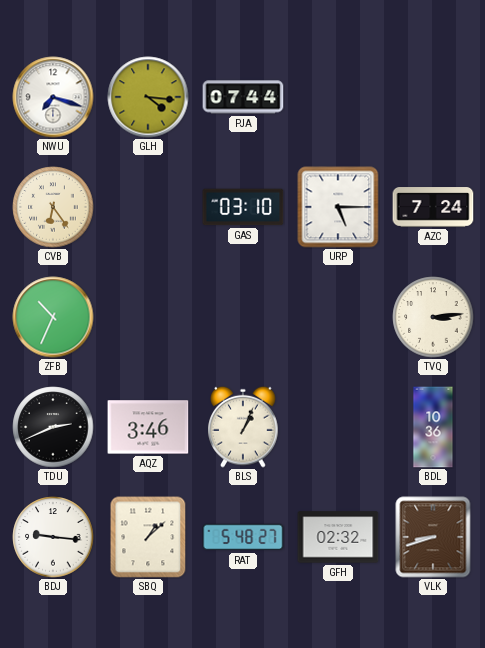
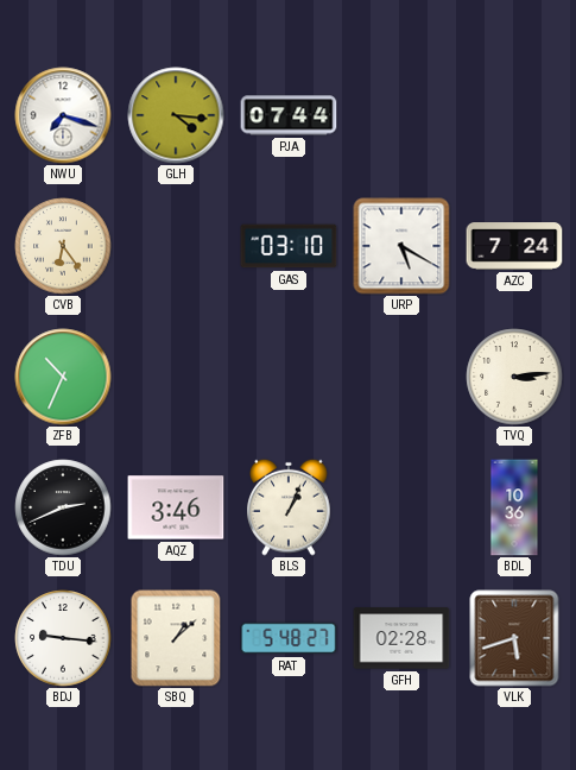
URP: 5:15 -> 5:20
GFH: 02:32 -> 02:28
VLK: 8:42 -> 5:42
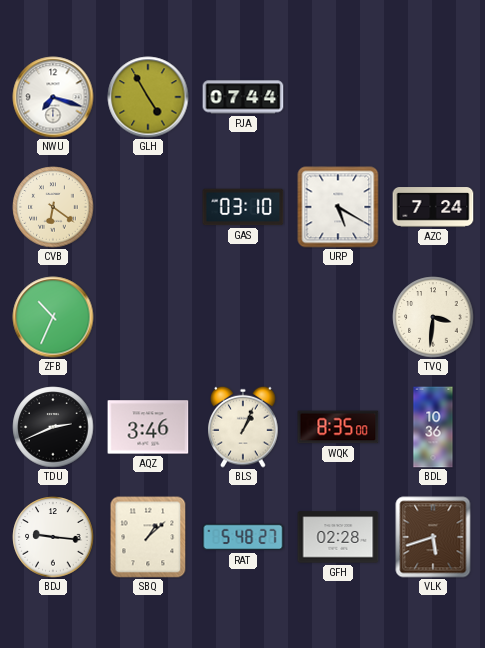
GLH: 4:16 -> 4:55
CVB: 6:24 -> 6:21
TVQ: 3:14 -> 3:31
WQK: none -> 8:35
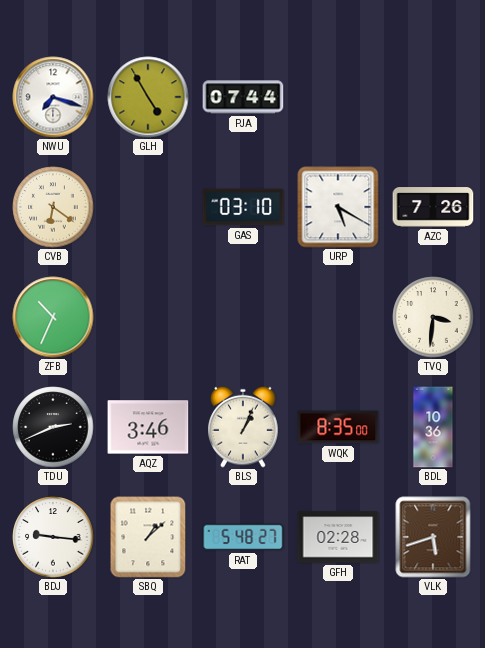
AZC: 7:24 -> 7:26
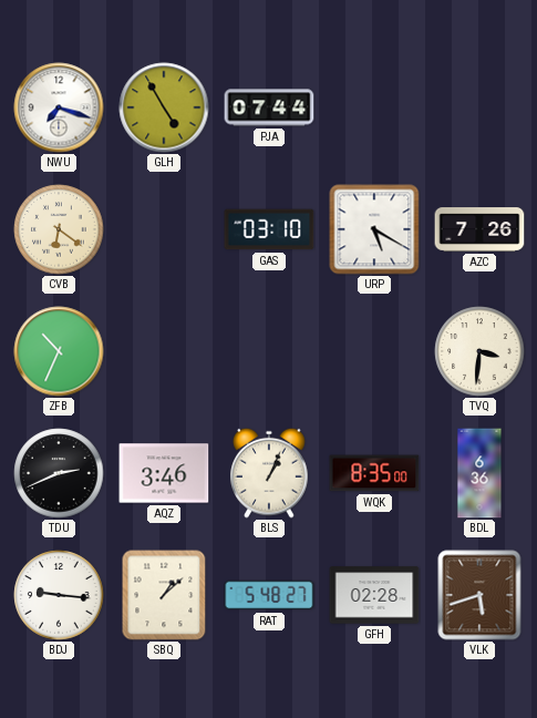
BDL: 10:36 -> 6:36
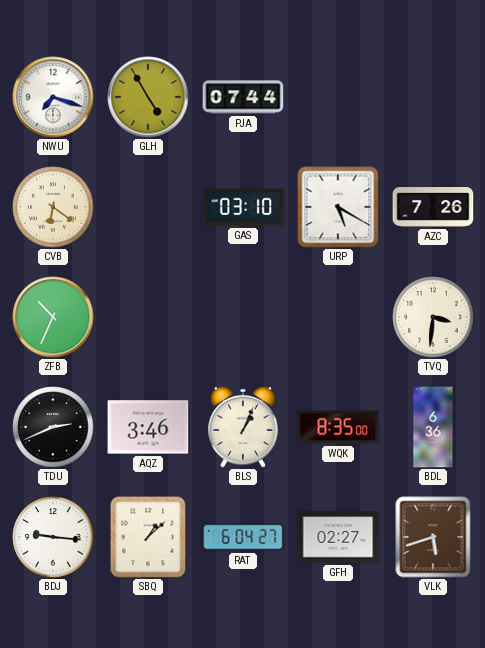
RAT: 5:48 -> 6:04
GFH: 02:28 -> 02:27
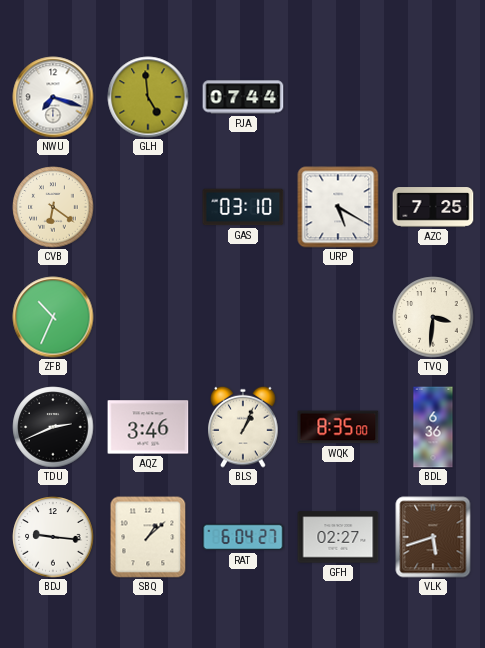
GLH: 4:55 -> 4:59
AZC: 7:26 -> 7:25
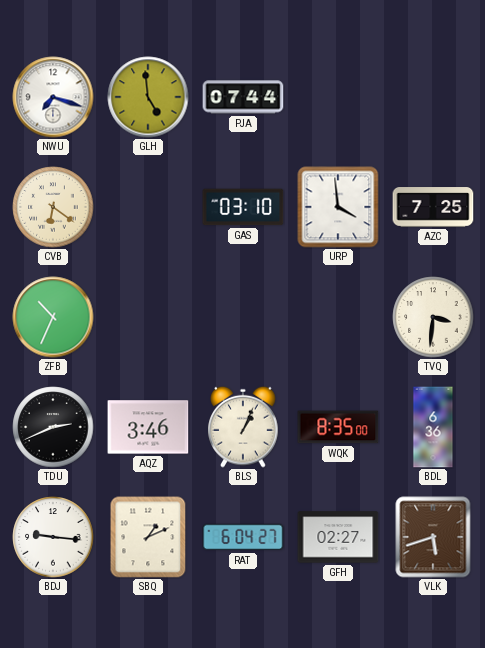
URP: 5:20 -> 3:59
SBQ: 1:08 -> 1:11
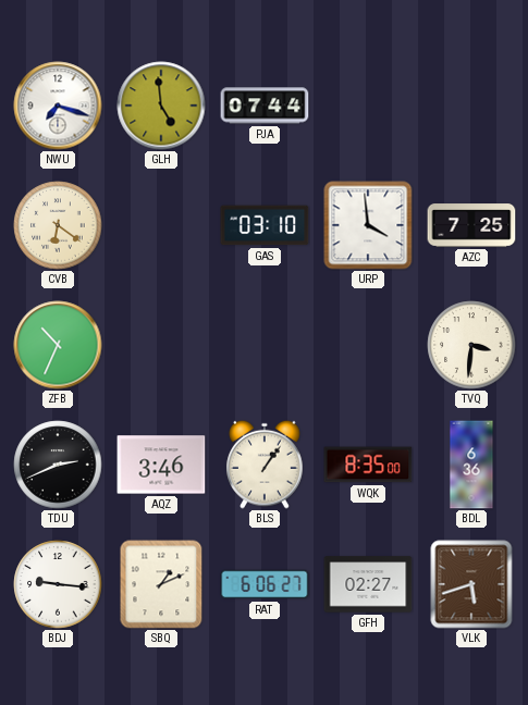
BLS: 1:04 -> 1:06
RAT: 6:04 -> 6:06
